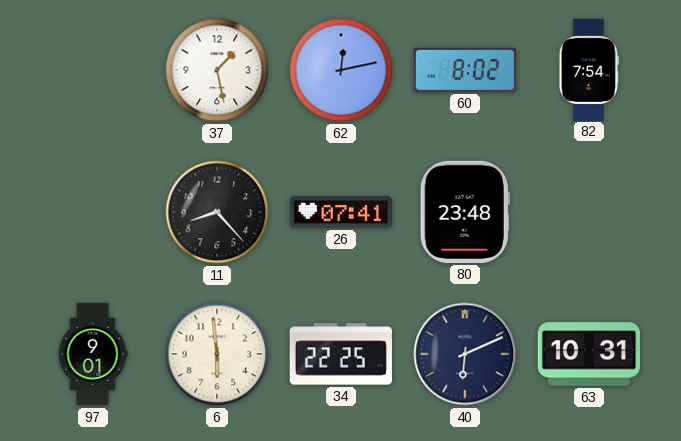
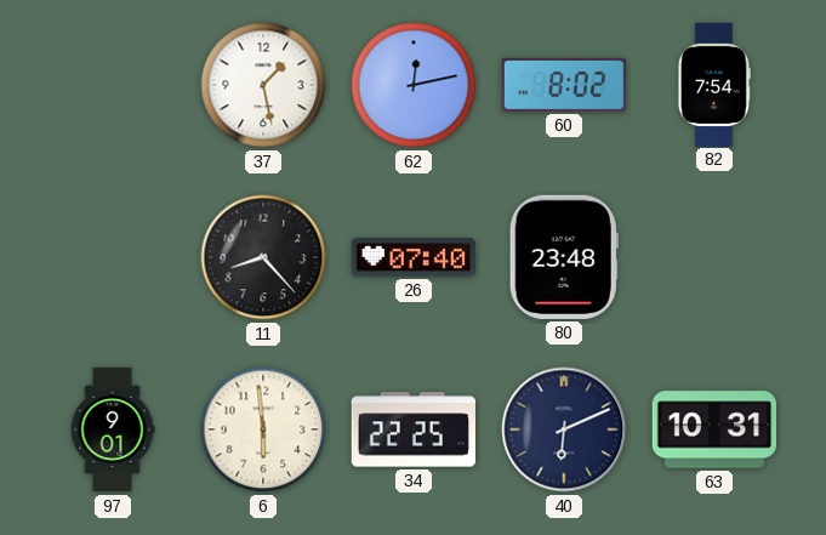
26: 07:41 -> 07:40
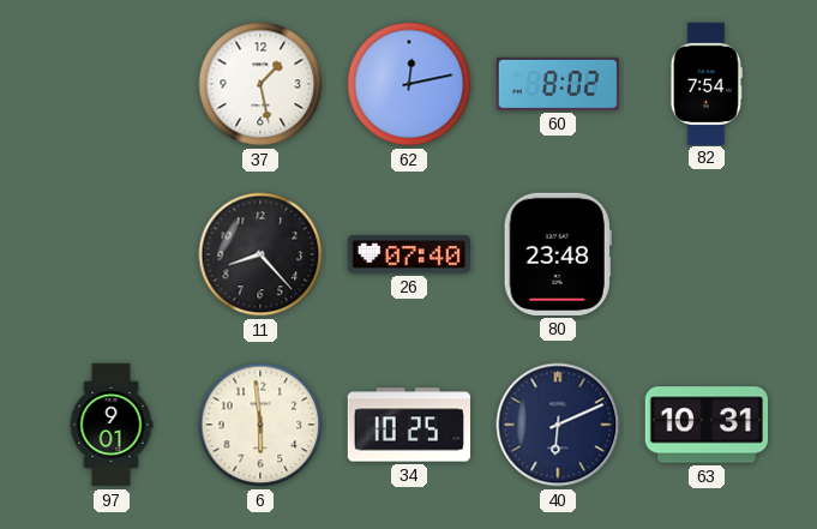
34: 22:25 -> 10:25
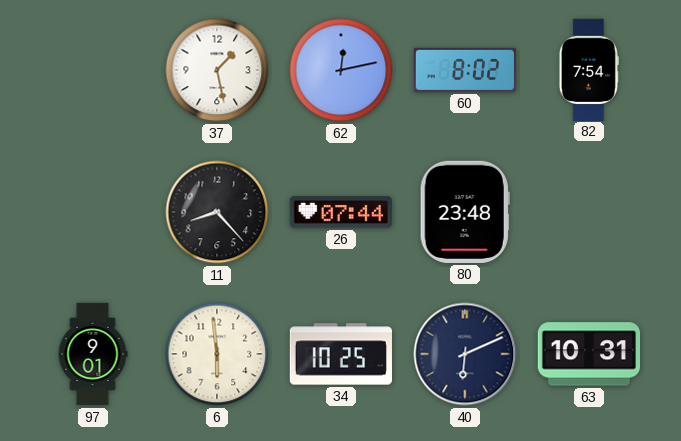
26: 07:40 -> 07:44
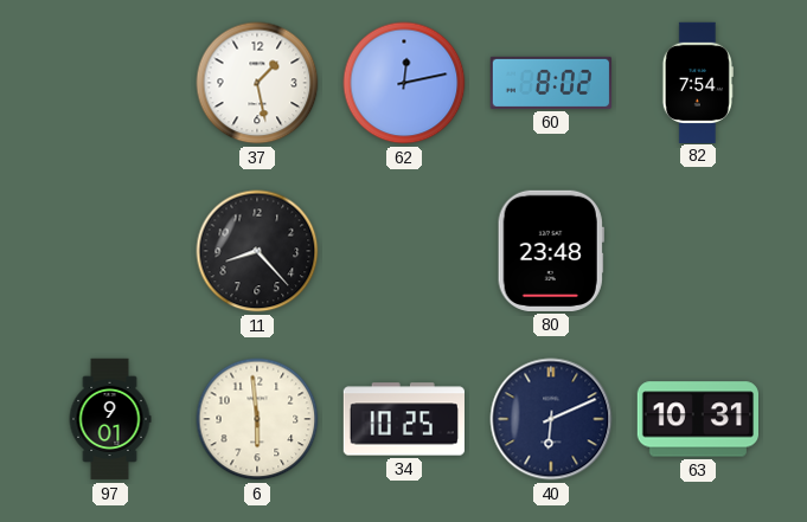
26: 07:44 -> none
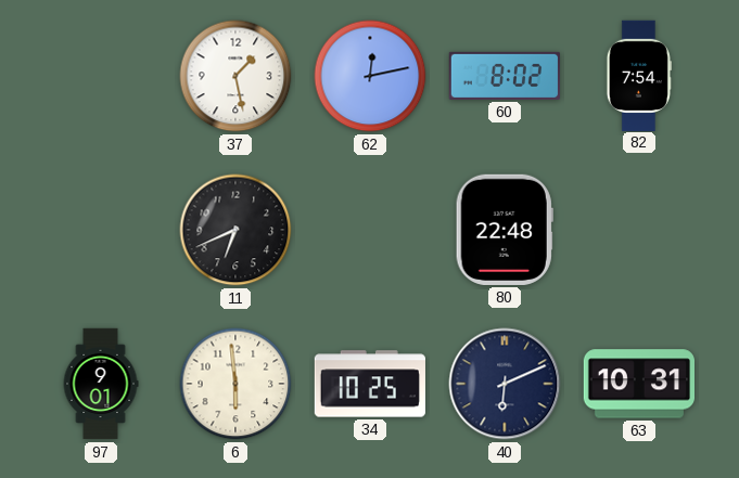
11: 8:23 -> 6:41
80: 23:48 -> 22:48
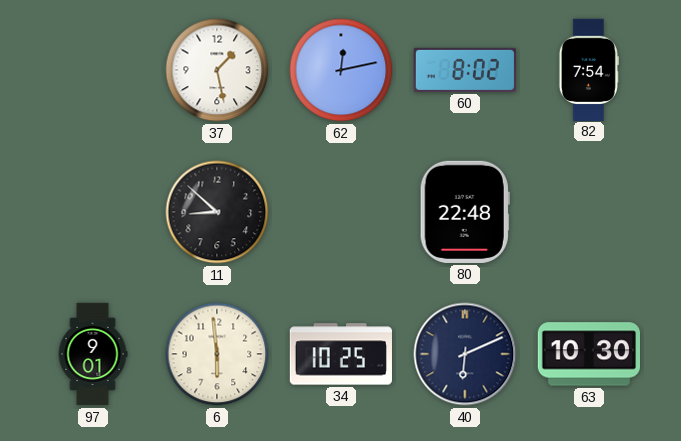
11: 6:41 -> 8:52
63: 10:31 -> 10:30
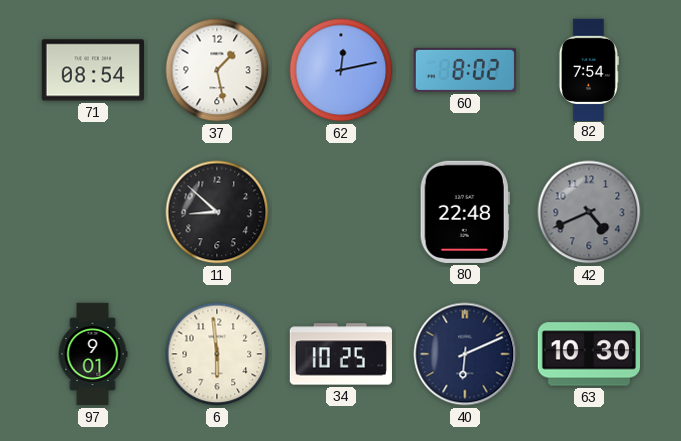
71: none -> 08:54
42: none -> 4:41
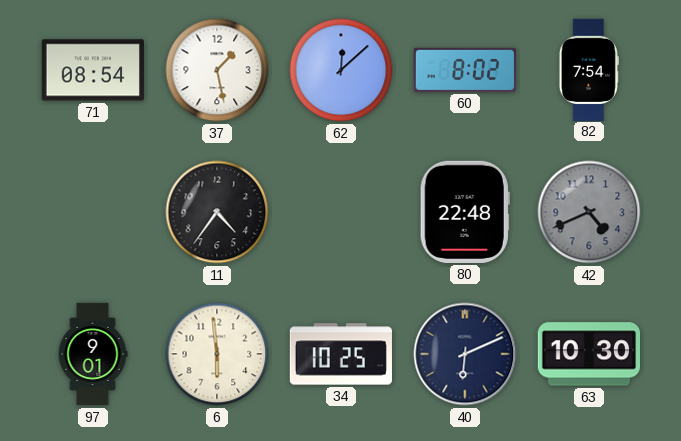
62: 12:13 -> 12:08
11: 8:52 -> 4:36
